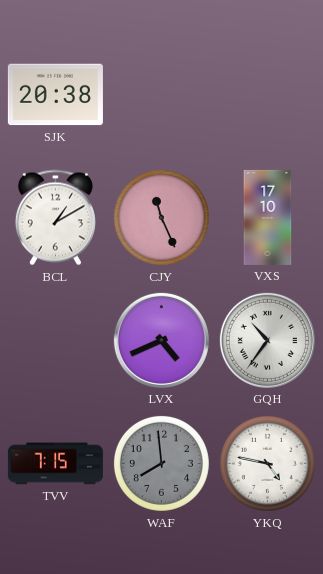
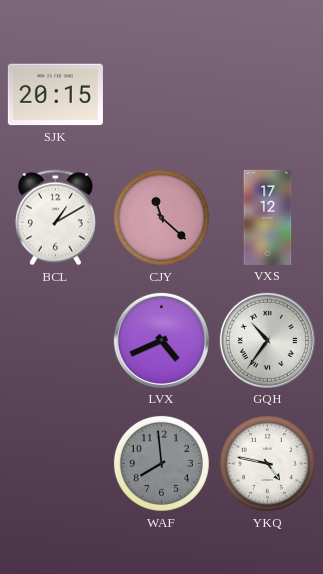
SJK: 20:38 -> 20:15
CJY: 11:26 -> 11:22
VXS: 17:10 -> 17:12
TVV: 7:15 -> none
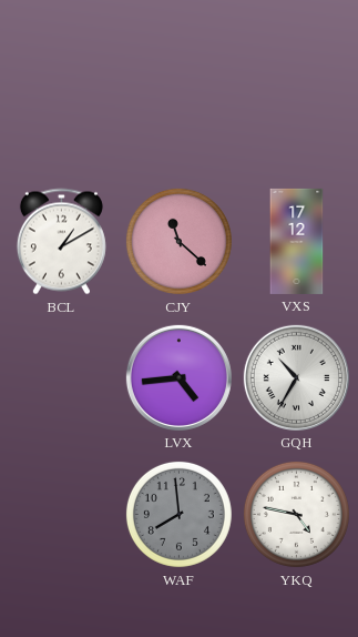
SJK: 20:15 -> none
LVX: 4:41 -> 4:44
GQH: 10:36 -> 10:35
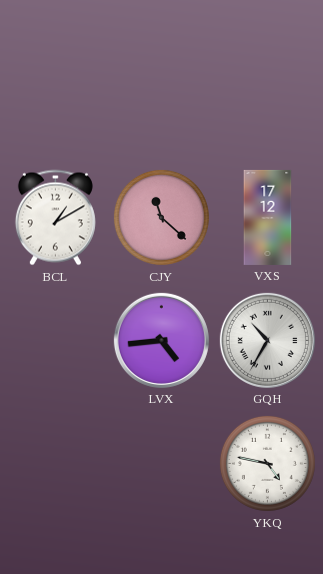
WAF: 7:59 -> none
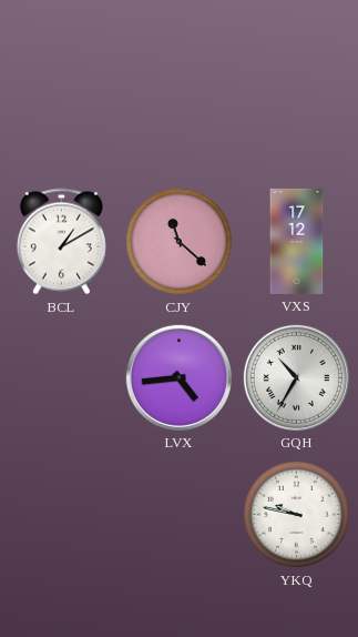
YKQ: 4:47 -> 9:47
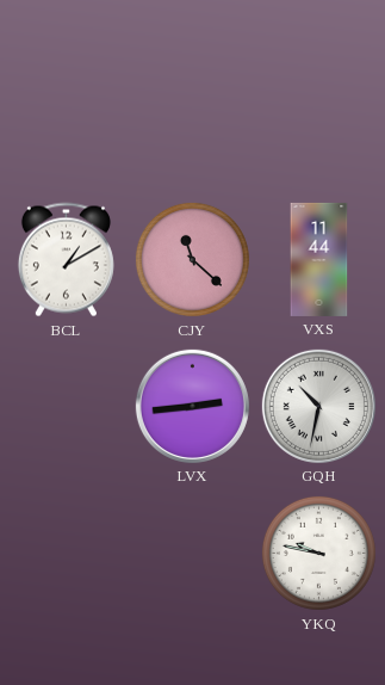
VXS: 17:12 -> 11:44
LVX: 4:44 -> 2:44
GQH: 10:35 -> 10:32
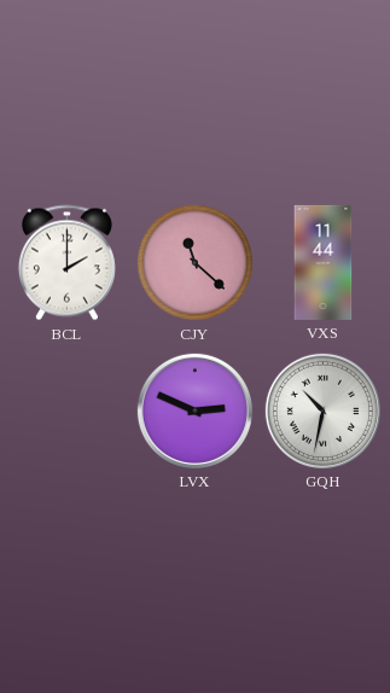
BCL: 1:10 -> 2:00
LVX: 2:44 -> 2:49
YKQ: 9:47 -> none
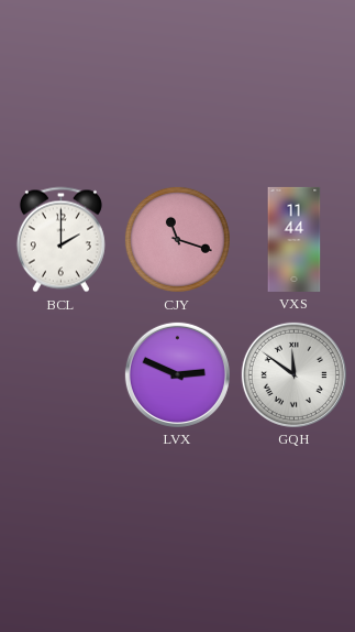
CJY: 11:22 -> 11:18
GQH: 10:32 -> 11:51
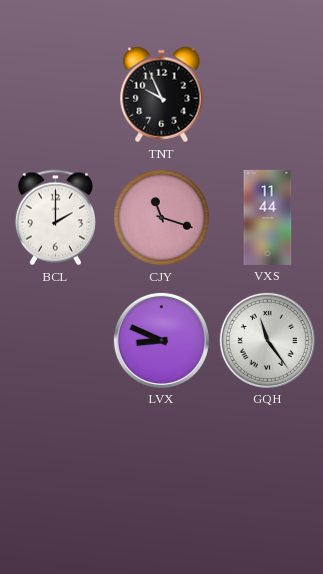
TNT: none -> 9:56
LVX: 2:49 -> 8:49
GQH: 11:51 -> 11:24
